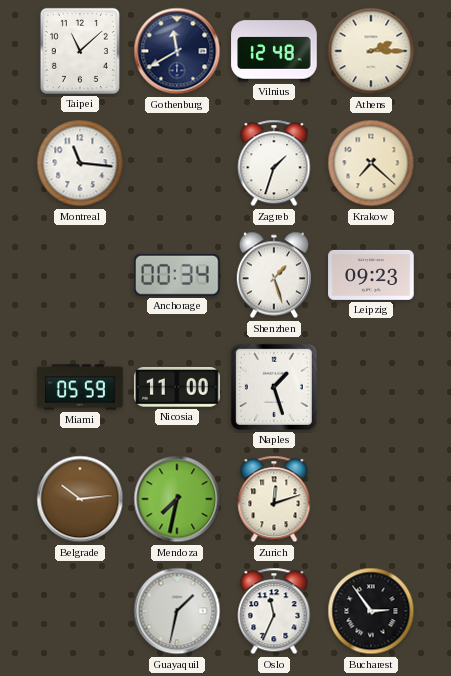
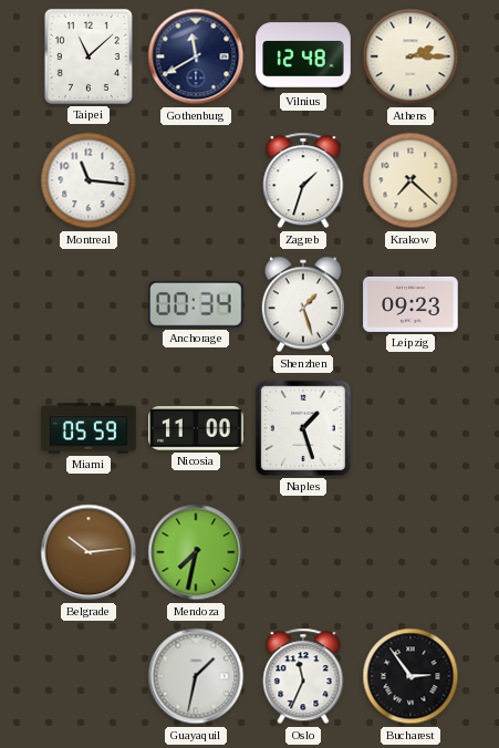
Zurich: 12:12 -> none
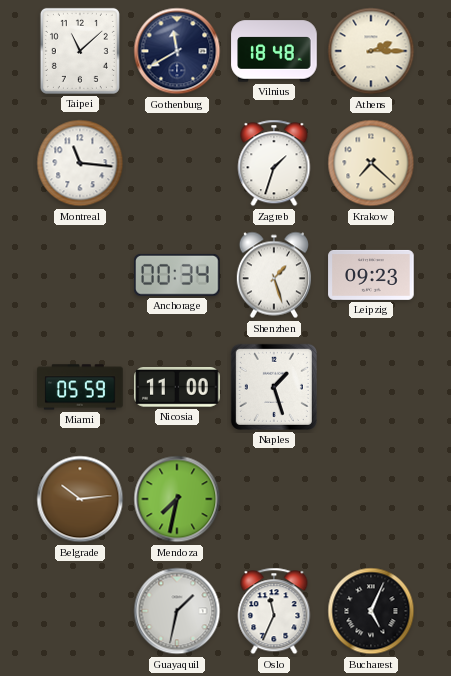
Vilnius: 12:48 -> 18:48
Bucharest: 2:54 -> 5:04
